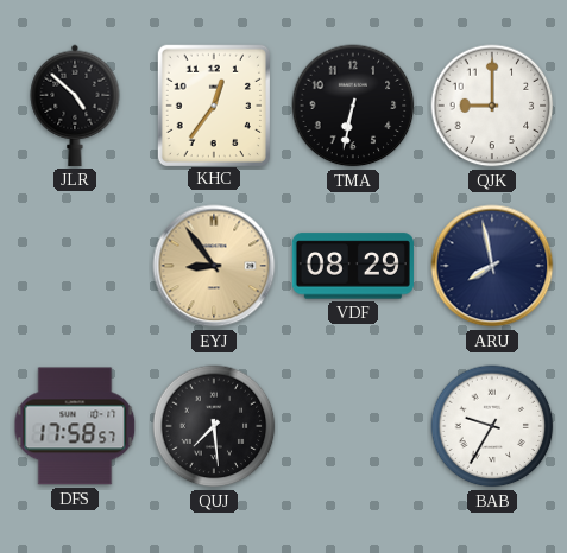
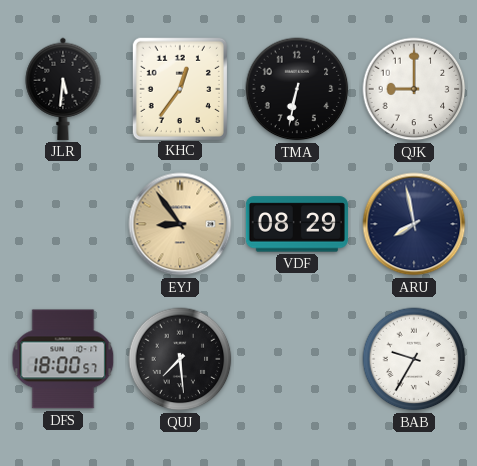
JLR: 4:52 -> 5:31
DFS: 17:58 -> 18:00
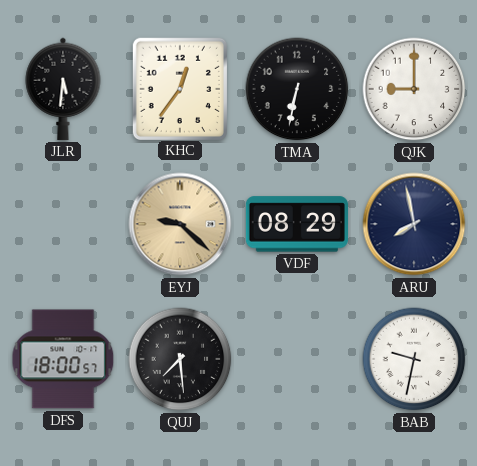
EYJ: 8:54 -> 9:22
BAB: 9:35 -> 9:32
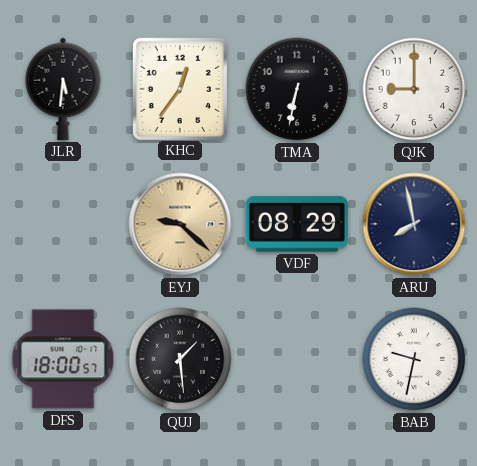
QUJ: 7:29 -> 1:29
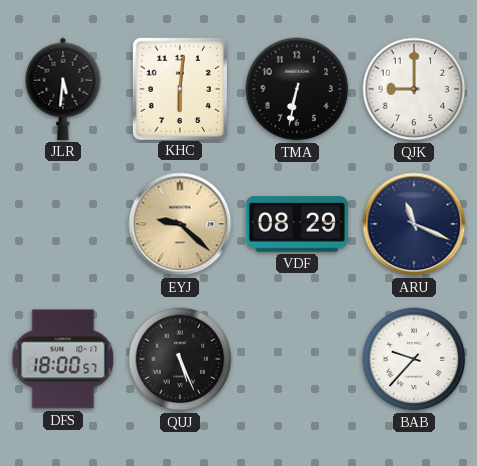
KHC: 12:36 -> 6:01
ARU: 7:58 -> 11:19
QUJ: 1:29 -> 5:26
BAB: 9:32 -> 9:37
